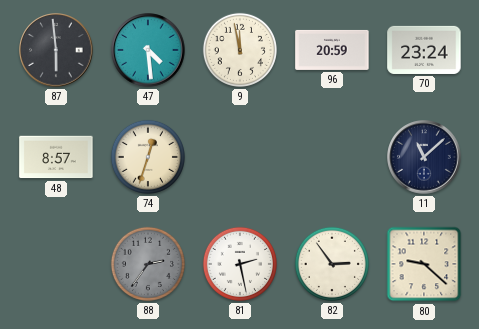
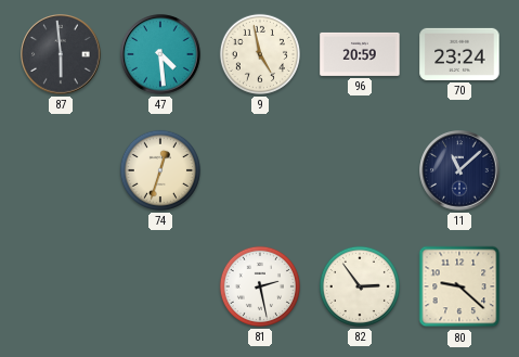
9: 11:58 -> 4:58
48: 8:57 -> none
88: 2:36 -> none
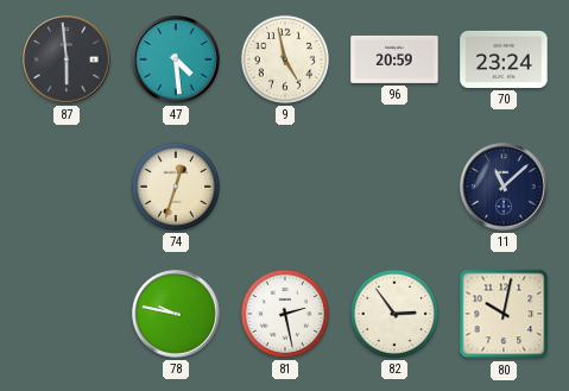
78: none -> 9:47
80: 9:22 -> 10:02
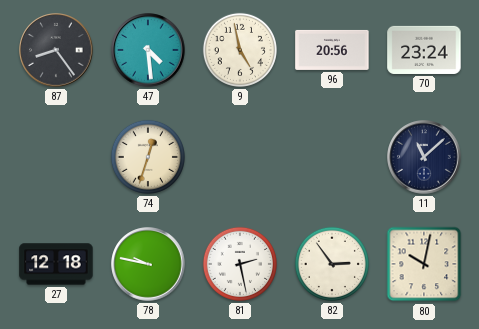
87: 5:59 -> 8:24
96: 20:59 -> 20:56
27: none -> 12:18
